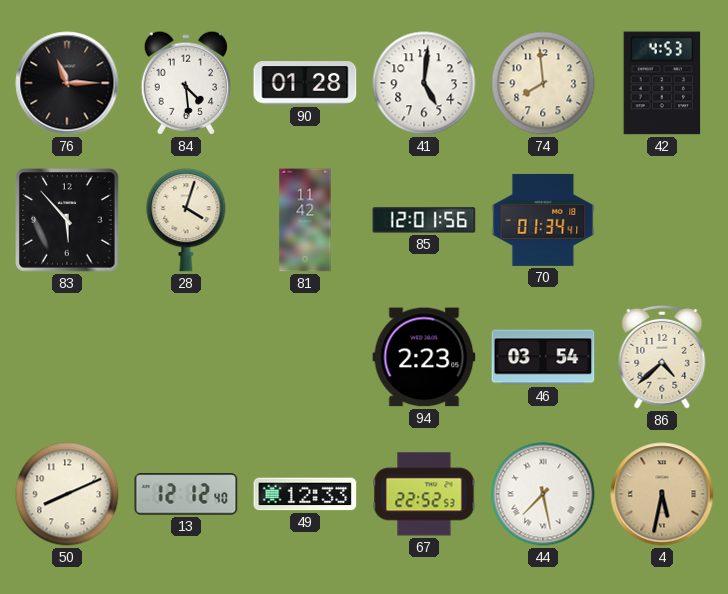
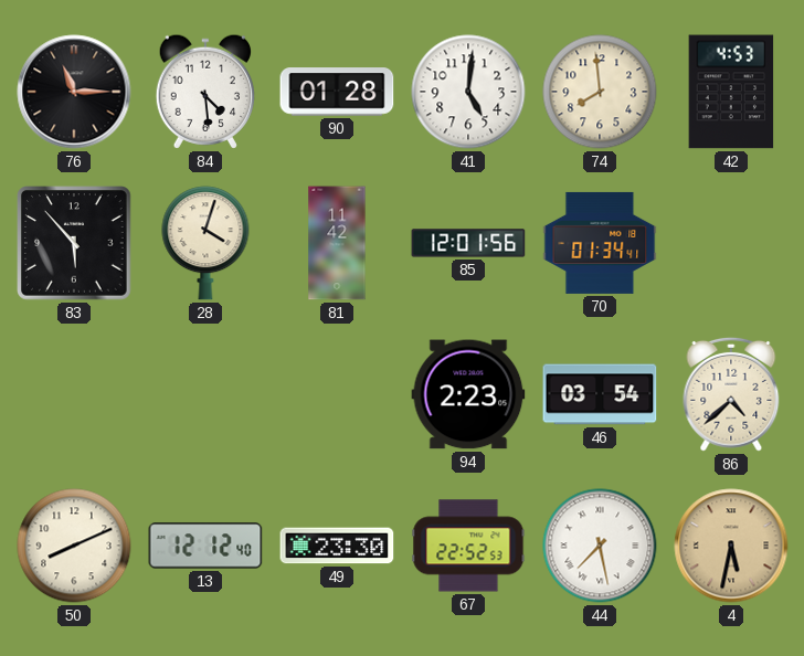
49: 12:33 -> 23:30
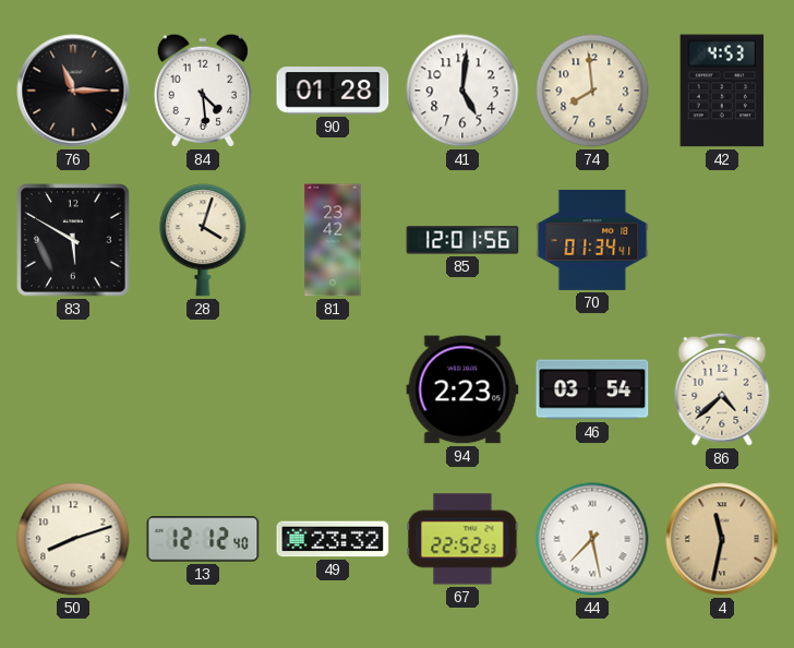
83: 5:53 -> 5:50
81: 11:42 -> 23:42
50: 8:11 -> 8:12
49: 23:30 -> 23:32
4: 5:32 -> 11:32
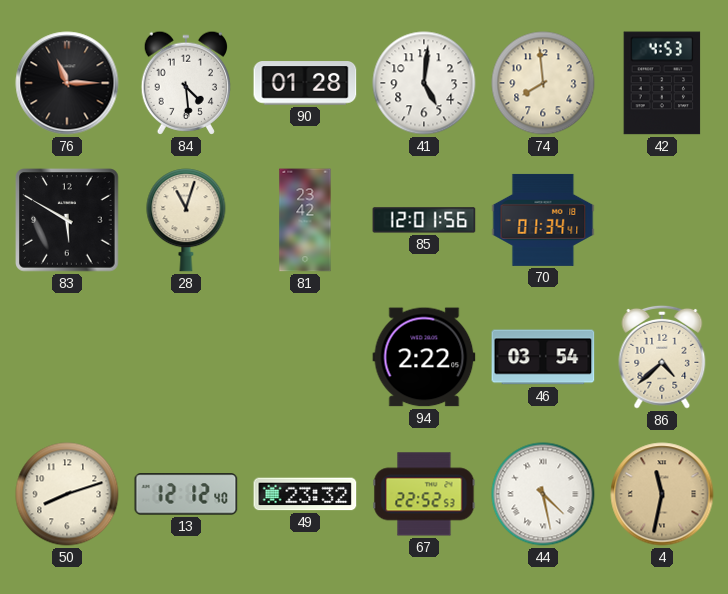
28: 4:03 -> 11:03
94: 2:23 -> 2:22
44: 7:28 -> 4:28
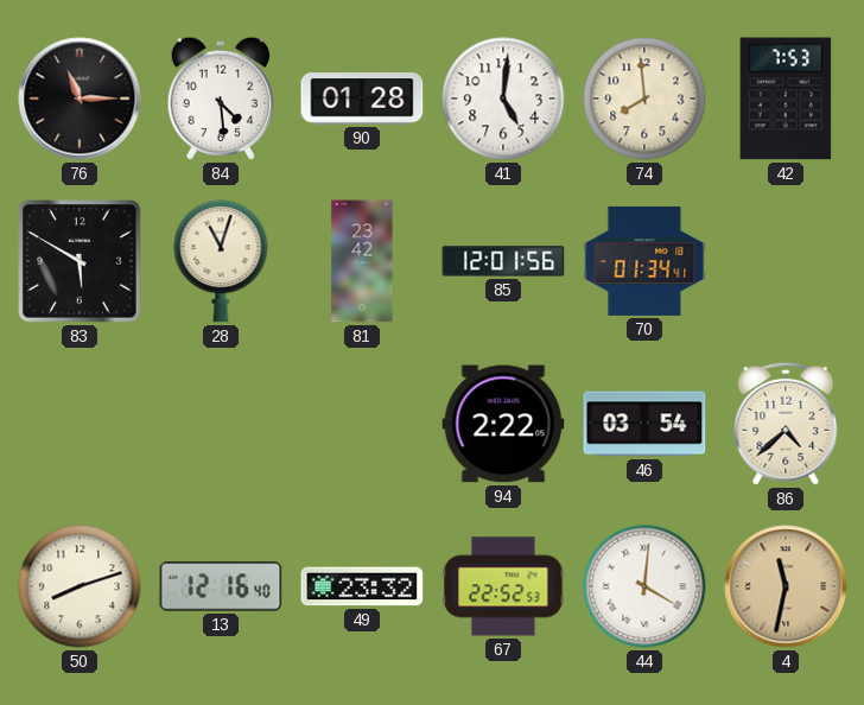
42: 4:53 -> 7:53
13: 12:12 -> 12:16
44: 4:28 -> 4:01
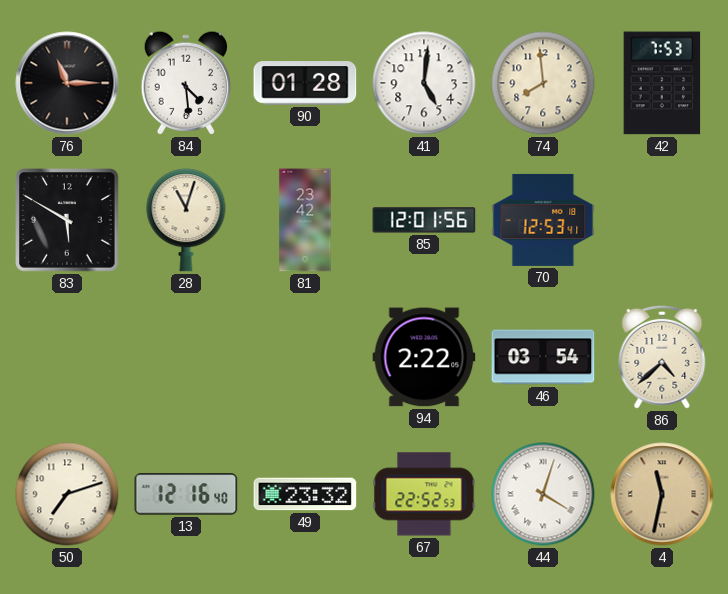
70: 01:34 -> 12:53
50: 8:12 -> 7:12
44: 4:01 -> 4:03
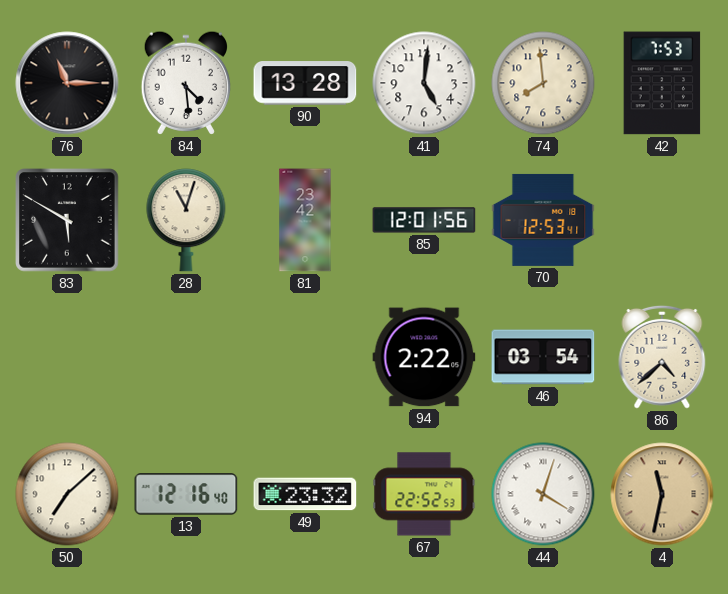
90: 01:28 -> 13:28
50: 7:12 -> 7:08
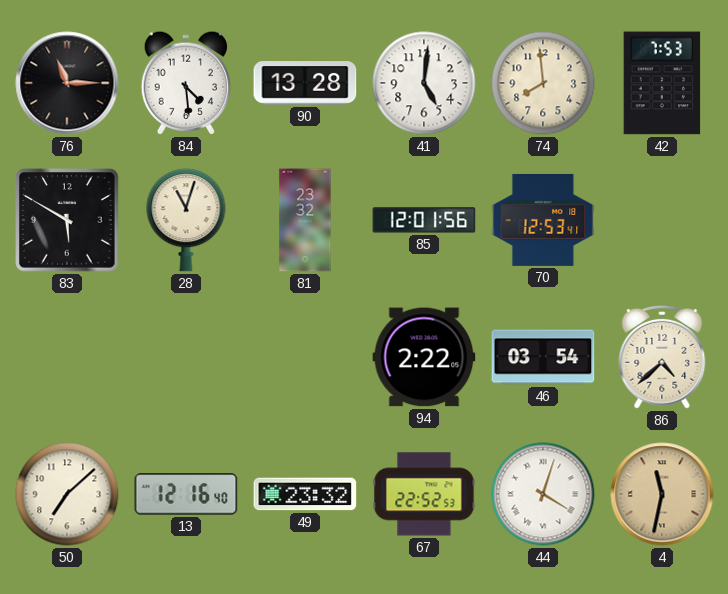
81: 23:42 -> 23:32
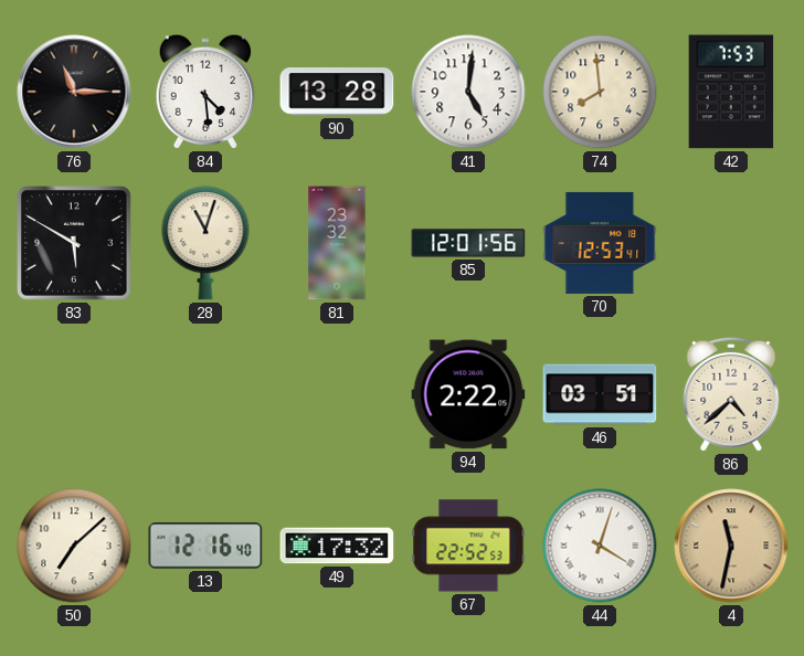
46: 03:54 -> 03:51
49: 23:32 -> 17:32
